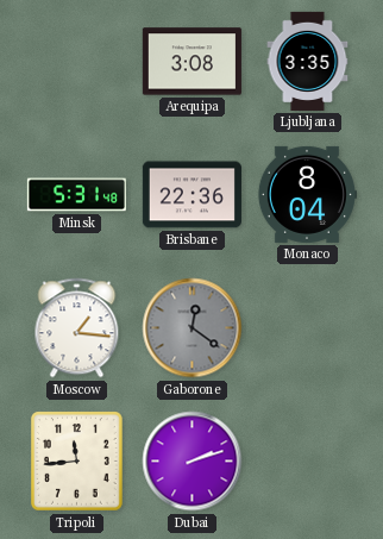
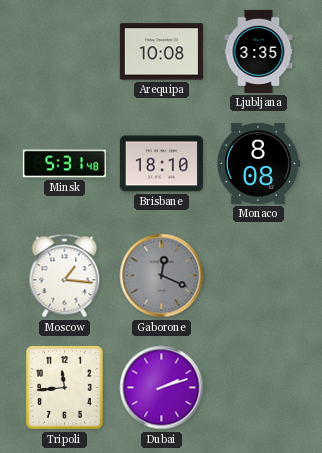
Arequipa: 3:08 -> 10:08
Brisbane: 22:36 -> 18:10
Monaco: 8:04 -> 8:08
Gaborone: 12:21 -> 12:19
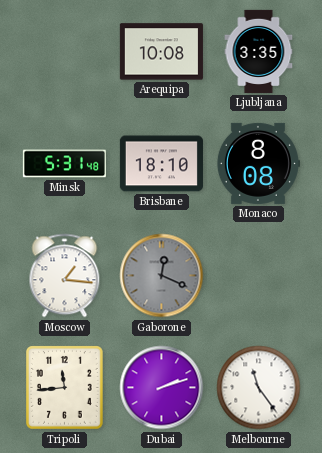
Melbourne: none -> 11:24
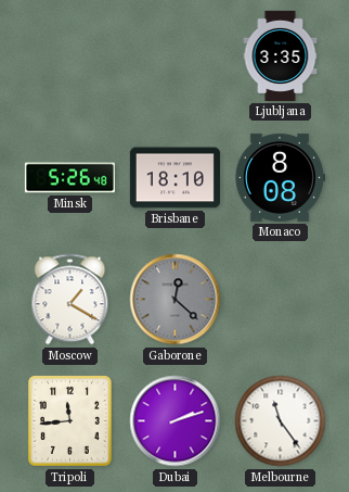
Arequipa: 10:08 -> none
Minsk: 5:31 -> 5:26
Moscow: 1:16 -> 1:20
Gaborone: 12:19 -> 12:22
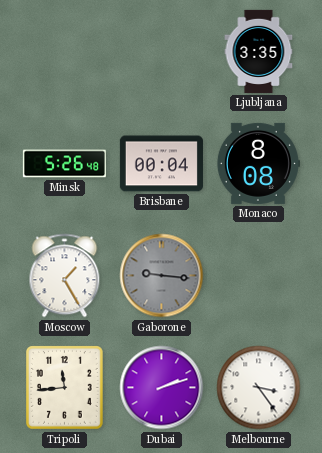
Brisbane: 18:10 -> 00:04
Moscow: 1:20 -> 1:25
Gaborone: 12:22 -> 9:16
Melbourne: 11:24 -> 3:24
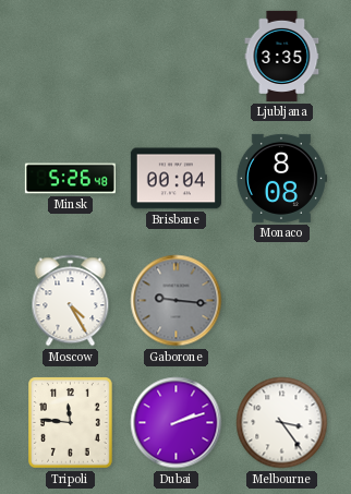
Moscow: 1:25 -> 4:25
Tripoli: 11:44 -> 11:46
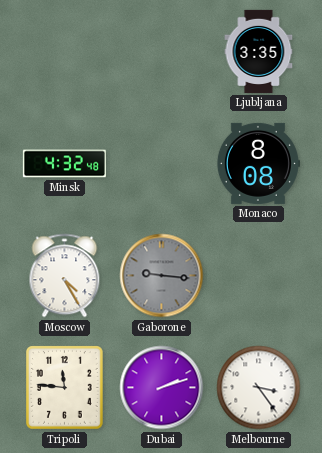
Minsk: 5:26 -> 4:32
Brisbane: 00:04 -> none
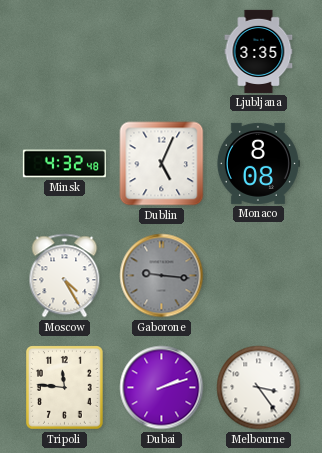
Dublin: none -> 5:04
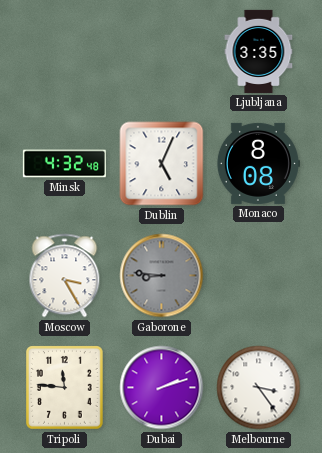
Moscow: 4:25 -> 3:25
Gaborone: 9:16 -> 8:46
